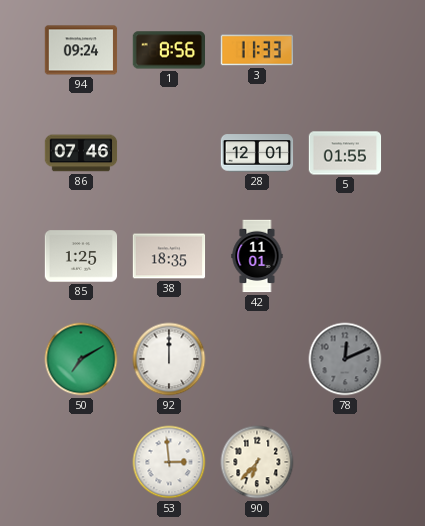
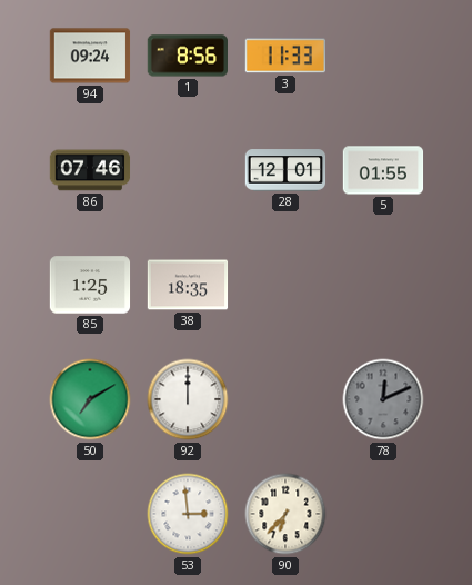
42: 11:01 -> none
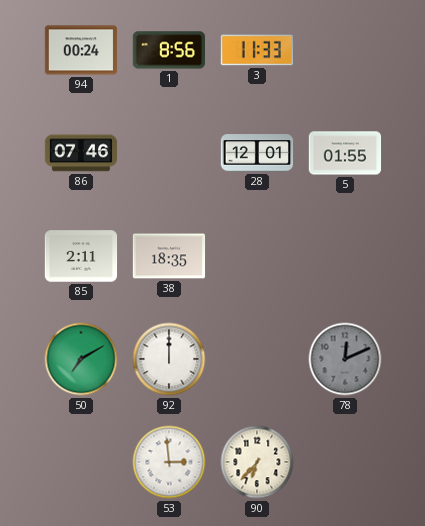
94: 09:24 -> 00:24
85: 1:25 -> 2:11
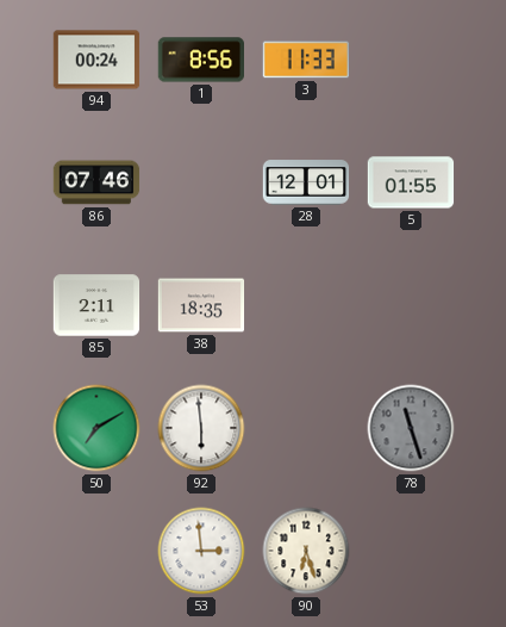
92: 12:00 -> 5:59
78: 12:11 -> 11:27
90: 6:37 -> 6:27
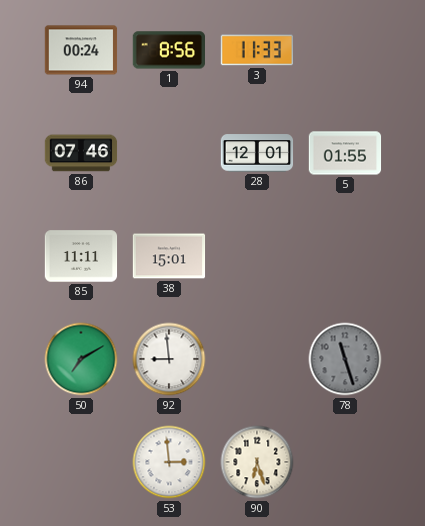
85: 2:11 -> 11:11
38: 18:35 -> 15:01
92: 5:59 -> 8:59
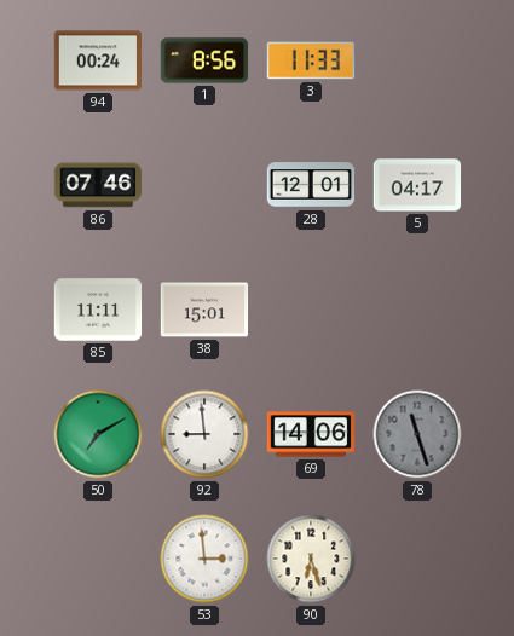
5: 01:55 -> 04:17
69: none -> 14:06
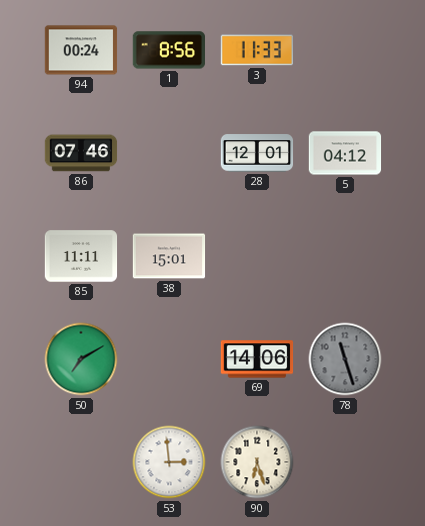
5: 04:17 -> 04:12
92: 8:59 -> none
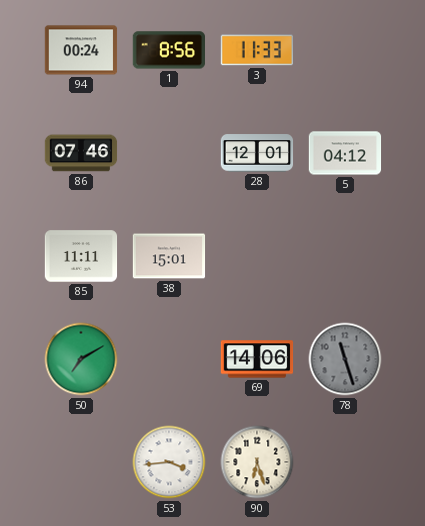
53: 2:59 -> 3:44
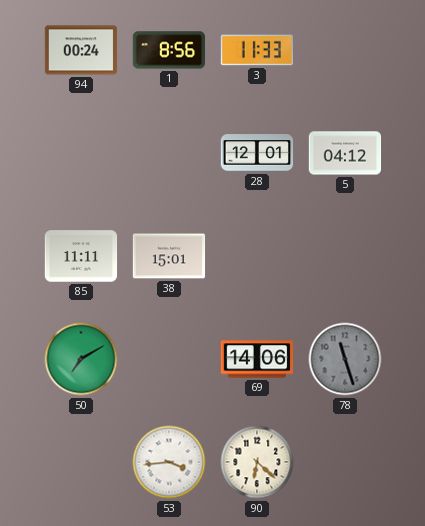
86: 07:46 -> none
90: 6:27 -> 6:22
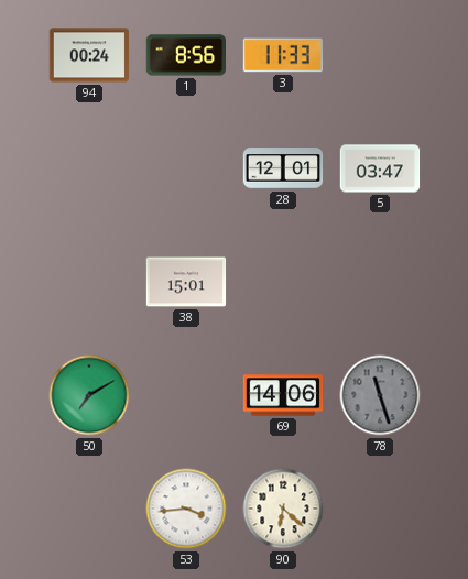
5: 04:12 -> 03:47
85: 11:11 -> none
